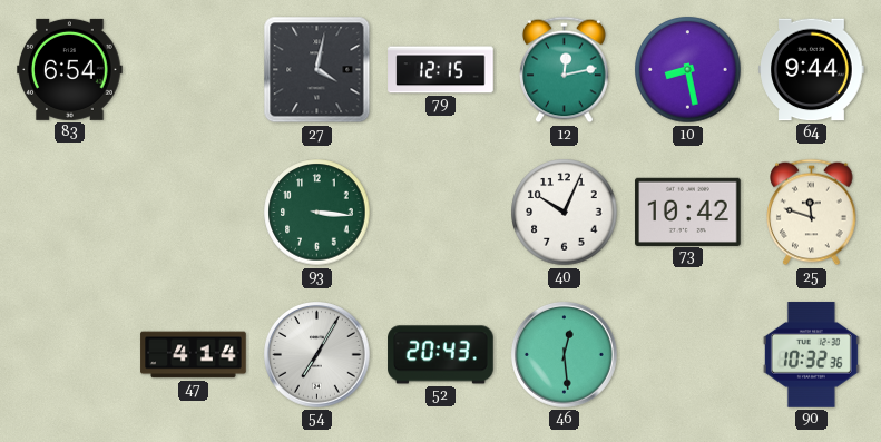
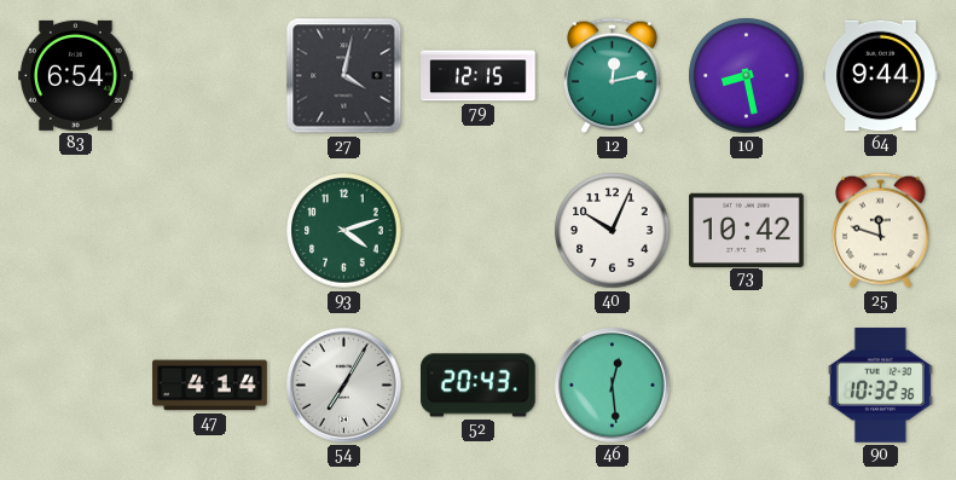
93: 3:16 -> 4:12
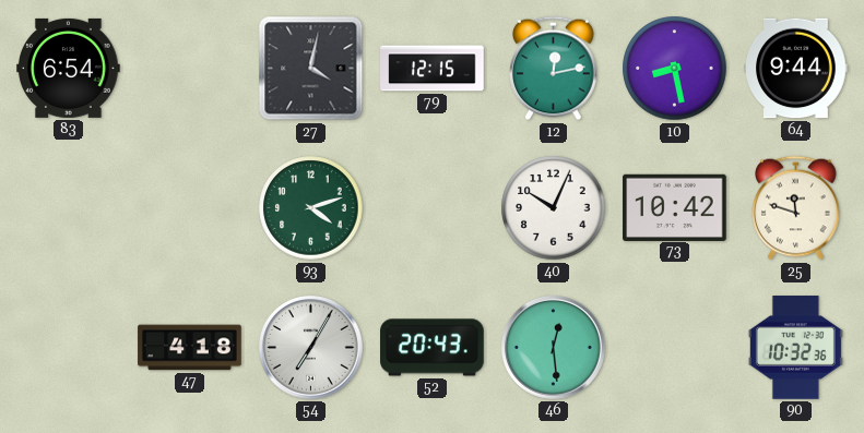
47: 4:14 -> 4:18
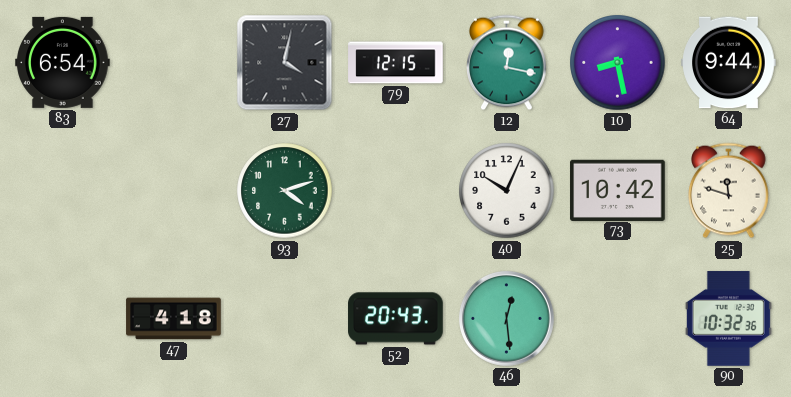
12: 12:13 -> 12:17
54: 7:05 -> none
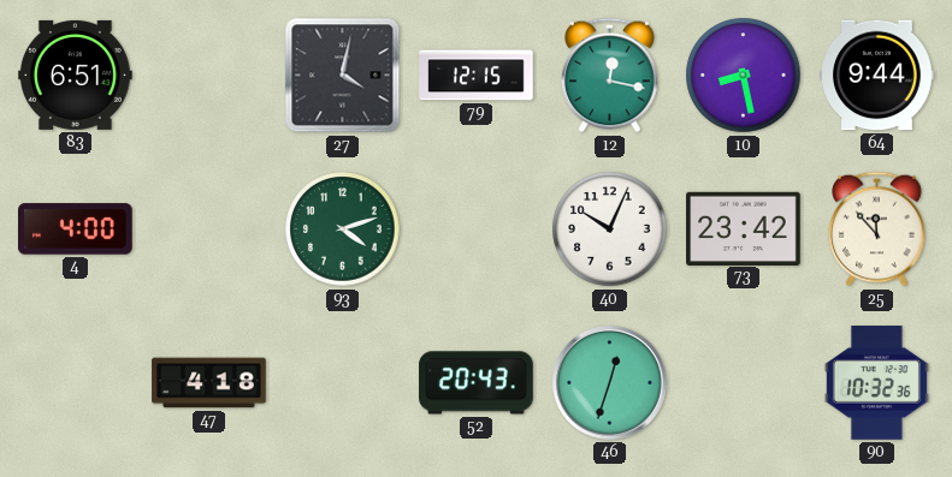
83: 6:54 -> 6:51
4: none -> 4:00
73: 10:42 -> 23:42
25: 11:48 -> 11:53
46: 12:29 -> 12:33
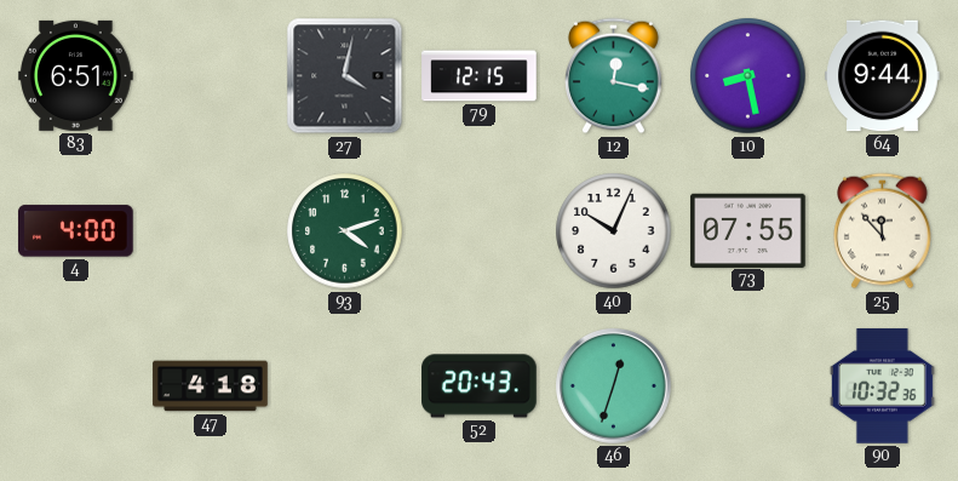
73: 23:42 -> 07:55
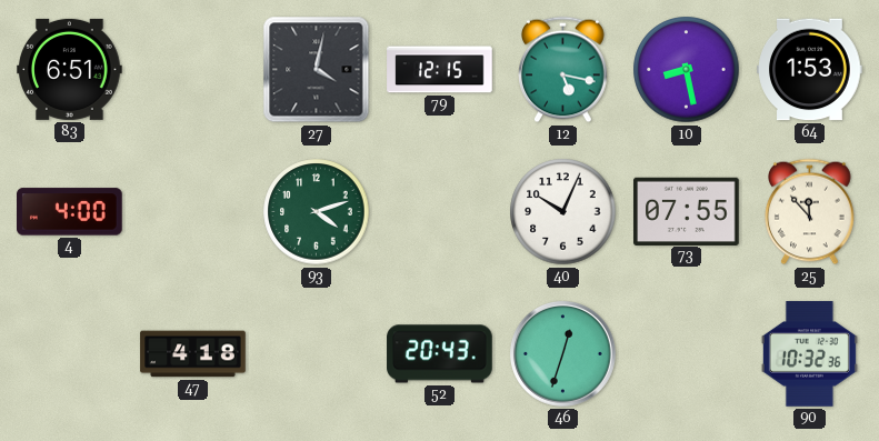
12: 12:17 -> 5:17
64: 9:44 -> 1:53
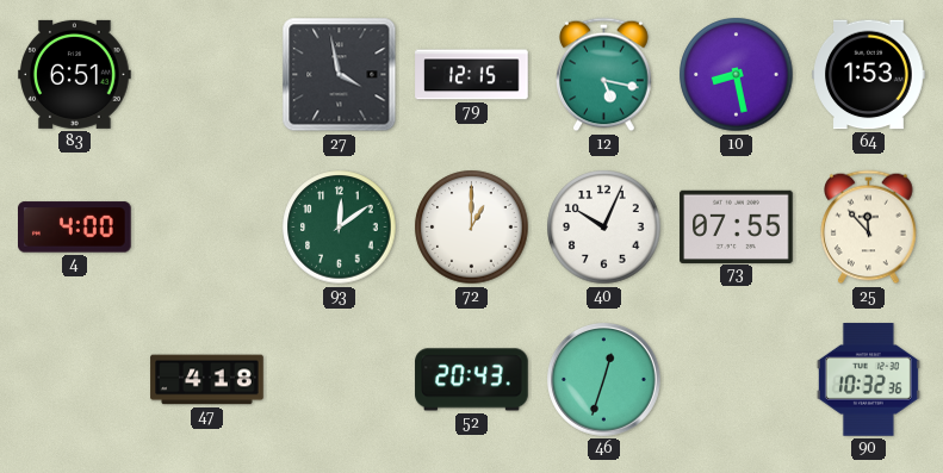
27: 4:02 -> 3:58
93: 4:12 -> 12:09
72: none -> 1:00
